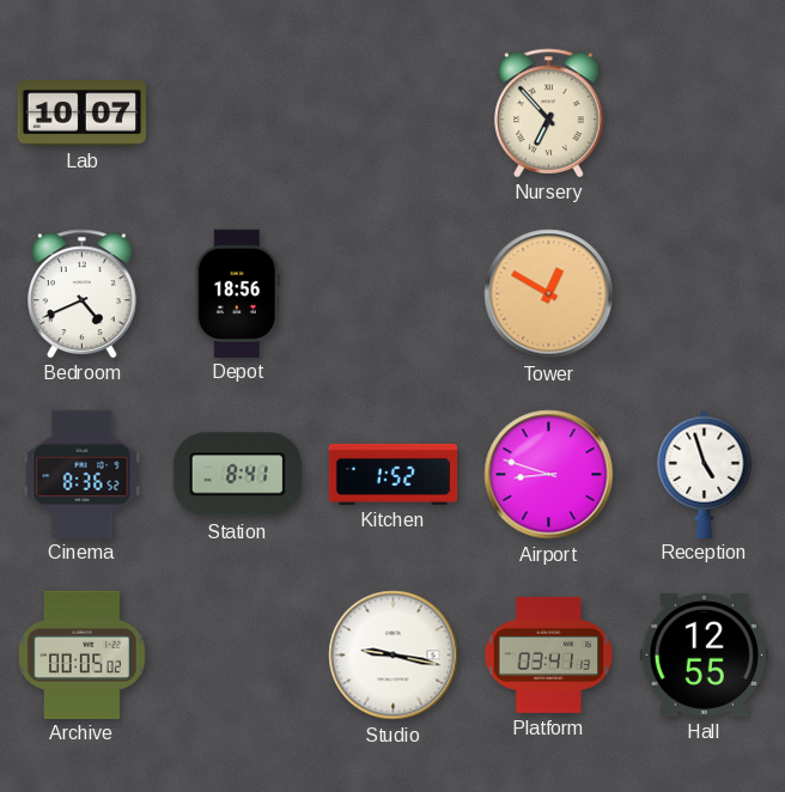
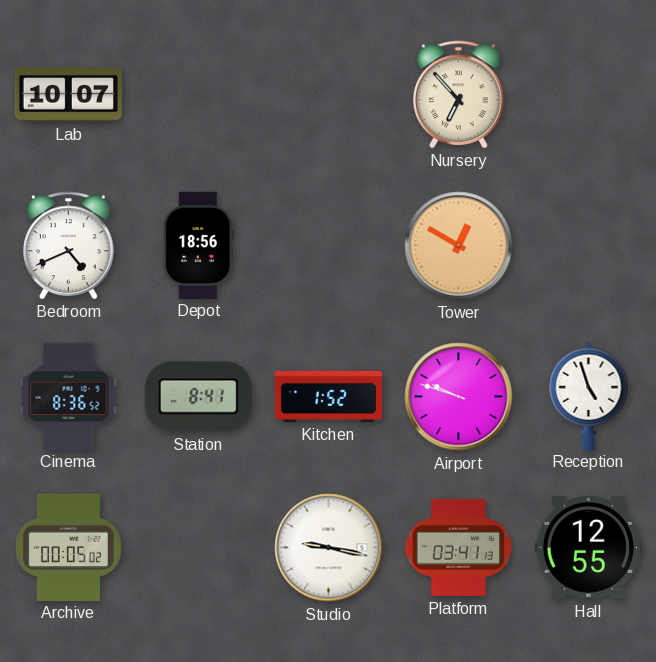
Airport: 8:48 -> 9:48
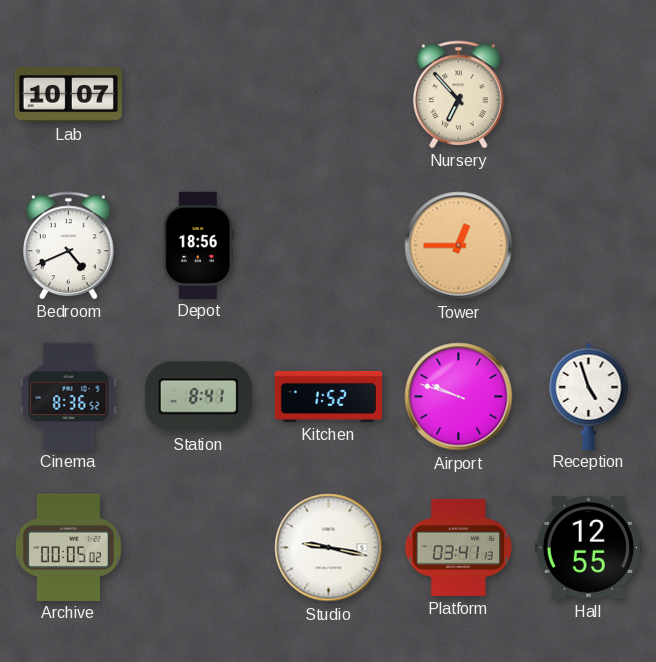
Tower: 12:50 -> 12:45
